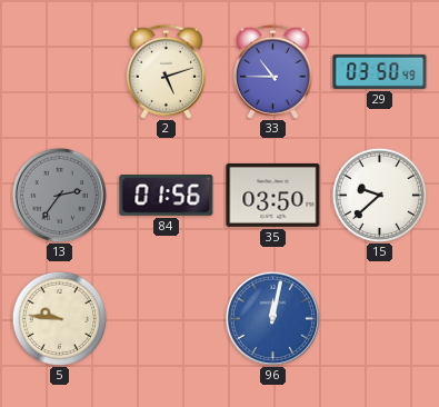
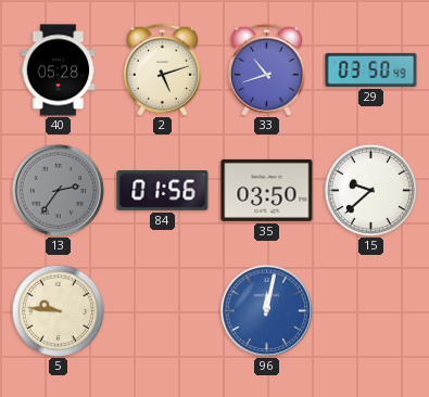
40: none -> 05:28
33: 10:45 -> 10:42
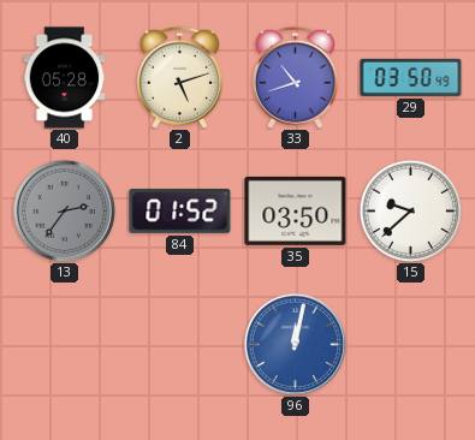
84: 01:56 -> 01:52
5: 9:46 -> none
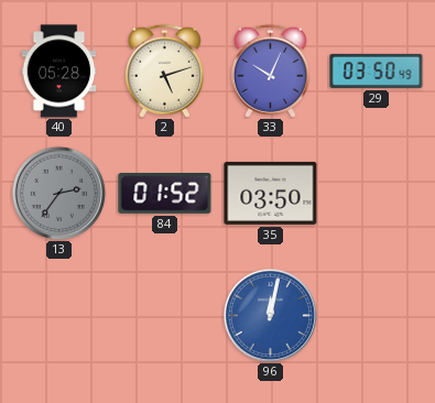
33: 10:42 -> 10:04
15: 9:38 -> none
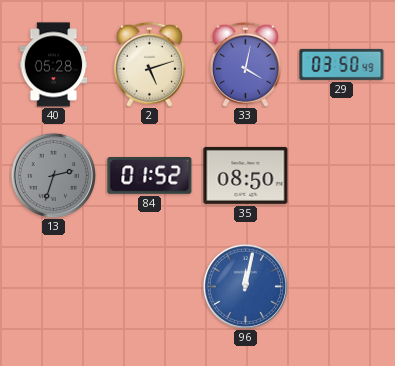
33: 10:04 -> 4:02
13: 2:36 -> 2:33
35: 03:50 -> 08:50
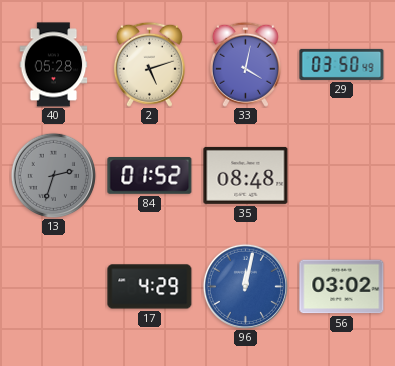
35: 08:50 -> 08:48
17: none -> 4:29
56: none -> 03:02
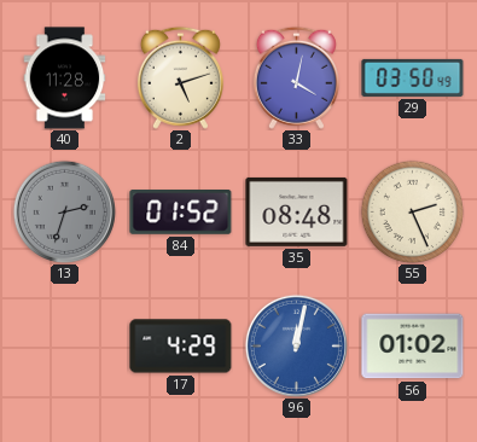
40: 05:28 -> 11:28
55: none -> 2:26
56: 03:02 -> 01:02
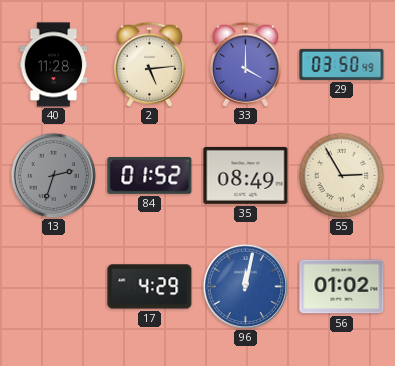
2: 5:12 -> 5:14
33: 4:02 -> 4:00
35: 08:48 -> 08:49
55: 2:26 -> 2:55
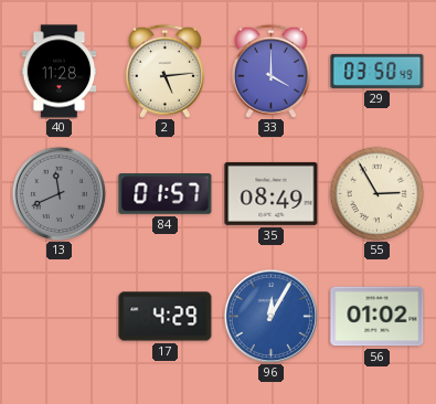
13: 2:33 -> 11:41
84: 01:52 -> 01:57
96: 12:02 -> 12:05
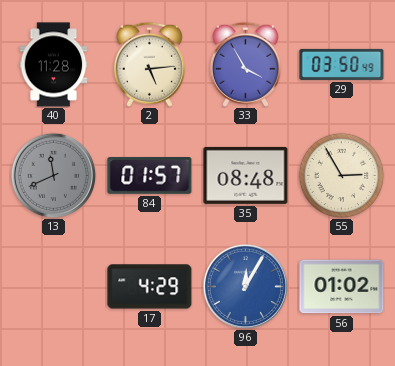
33: 4:00 -> 3:55
35: 08:49 -> 08:48
